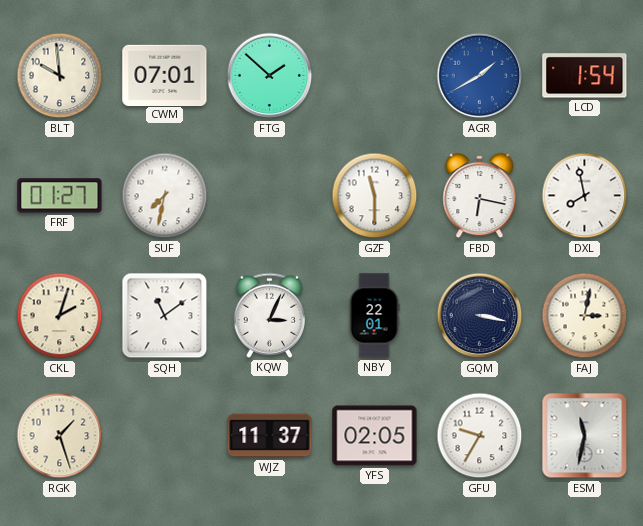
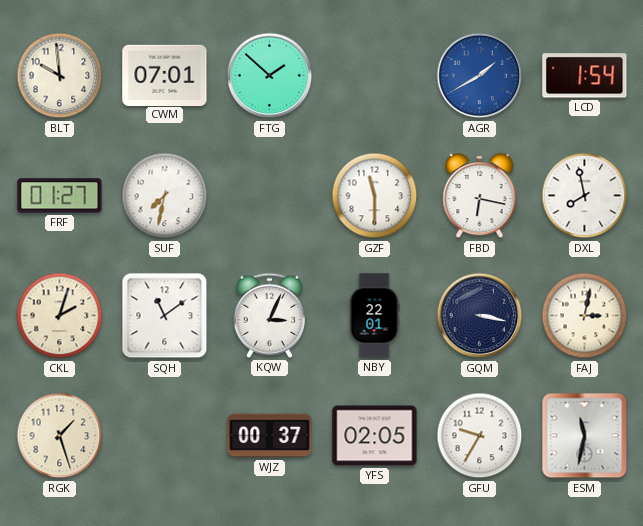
WJZ: 11:37 -> 00:37
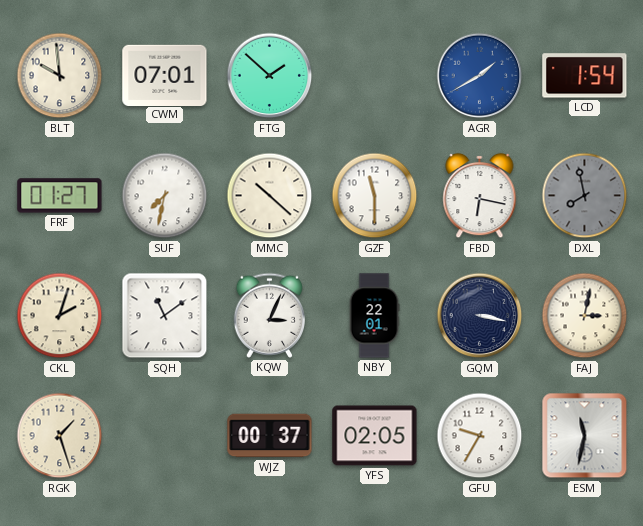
MMC: none -> 10:22
DXL dial: white -> grey
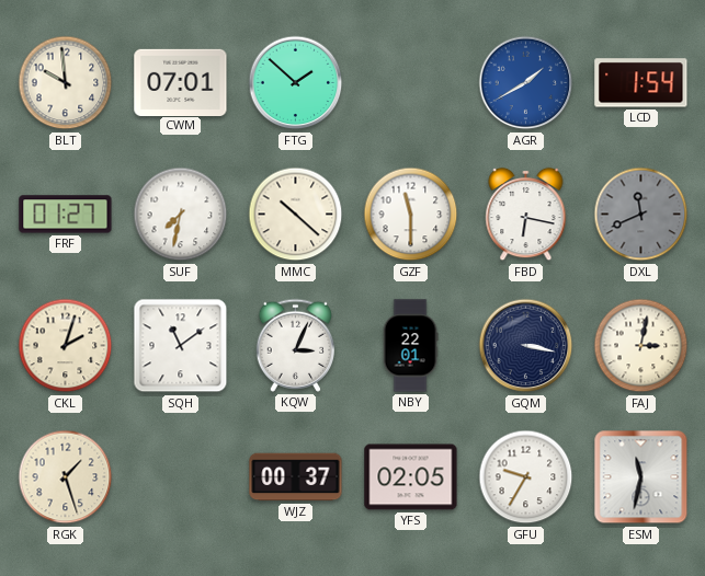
DXL: 7:58 -> 11:41
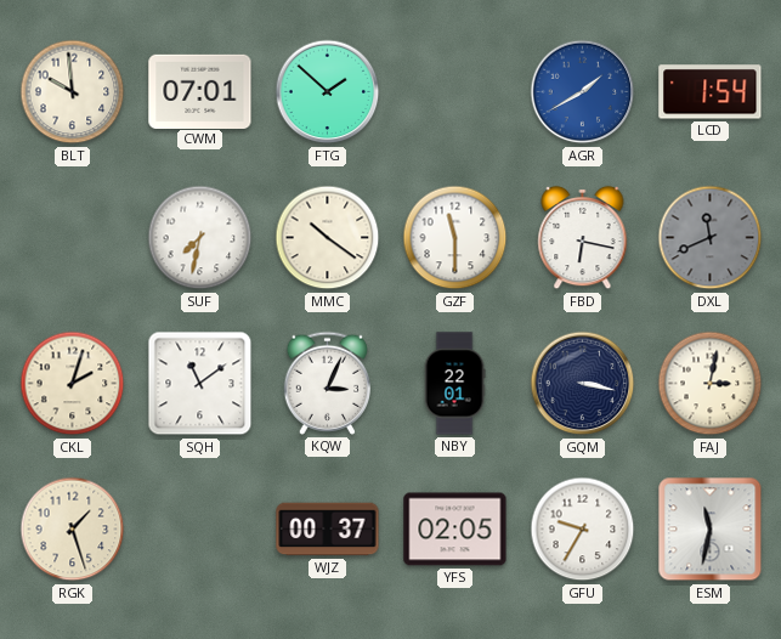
FRF: 01:27 -> none
MMC: 10:22 -> 10:21
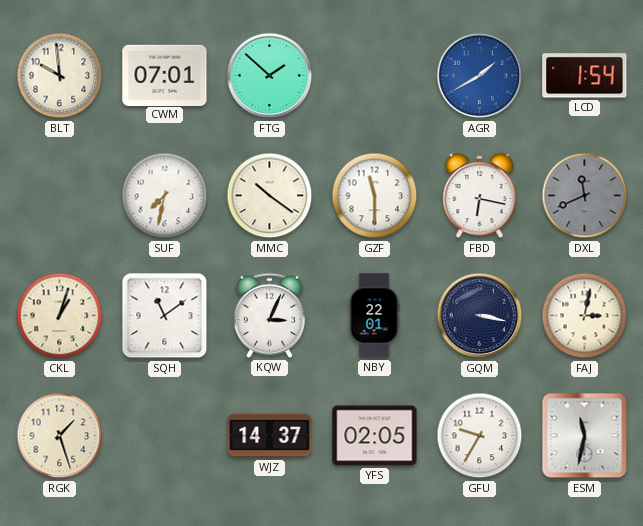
CKL: 2:03 -> 1:03
WJZ: 00:37 -> 14:37
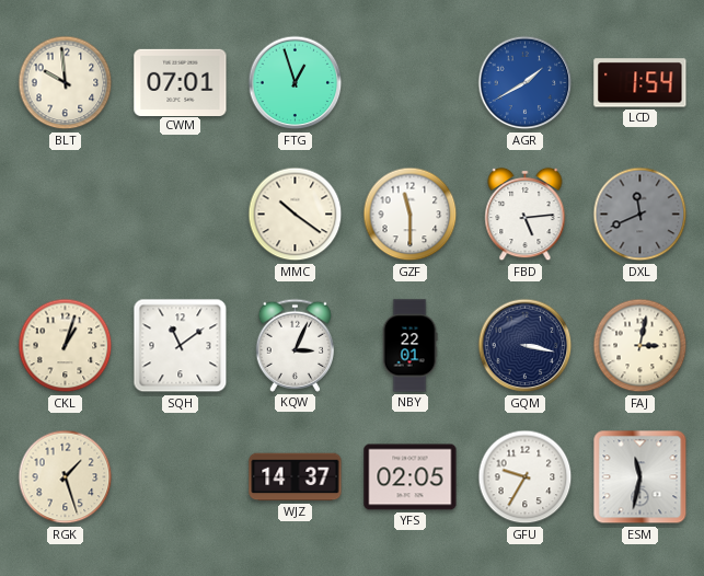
FTG: 1:52 -> 12:57
SUF: 7:32 -> none
FBD: 6:17 -> 5:14
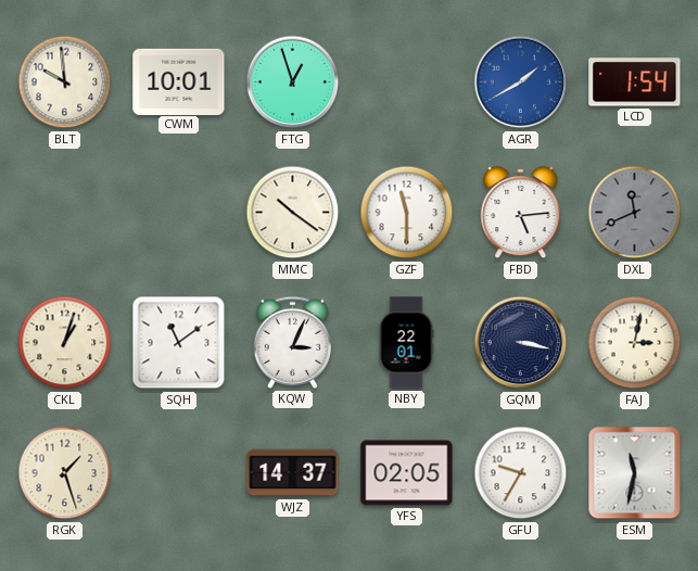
CWM: 07:01 -> 10:01
